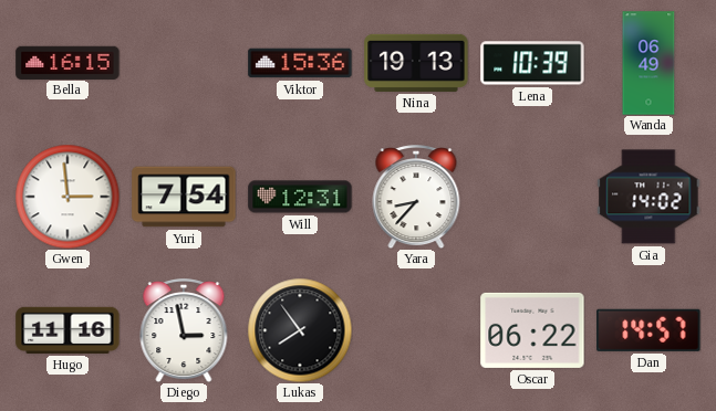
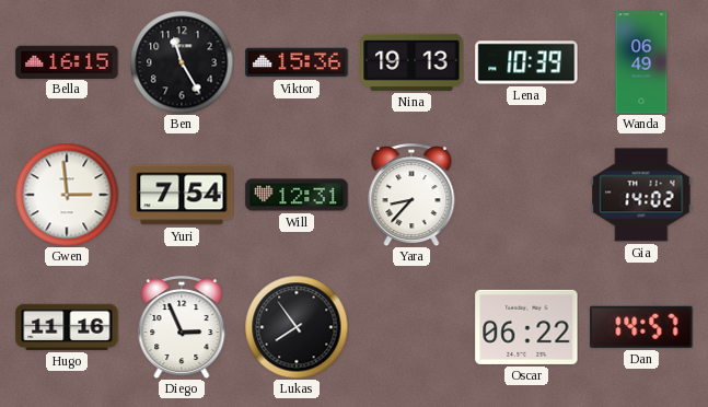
Ben: none -> 11:25
Diego: 2:58 -> 2:56
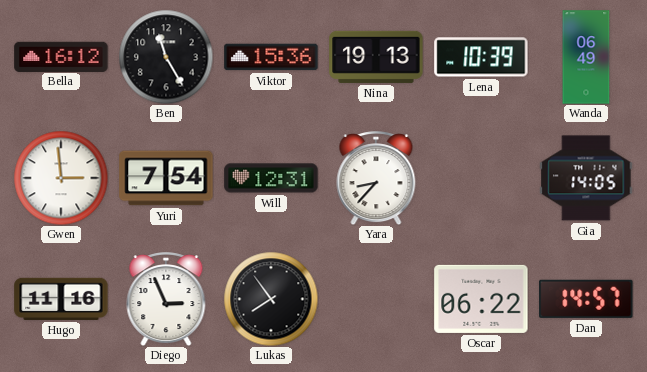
Bella: 16:15 -> 16:12
Gia: 14:02 -> 14:05
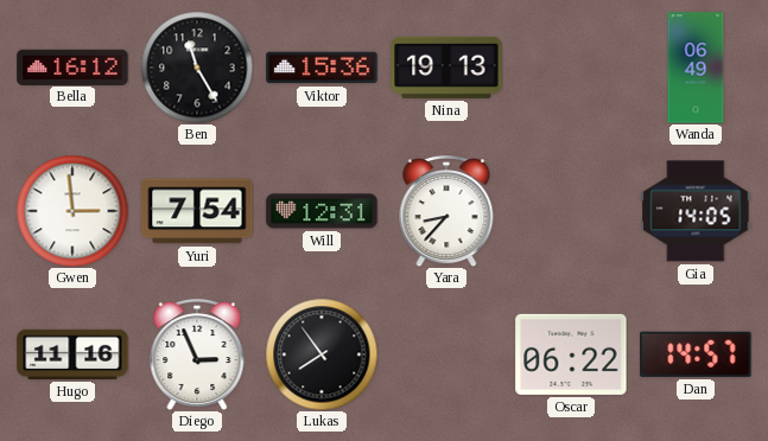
Lena: 10:39 -> none
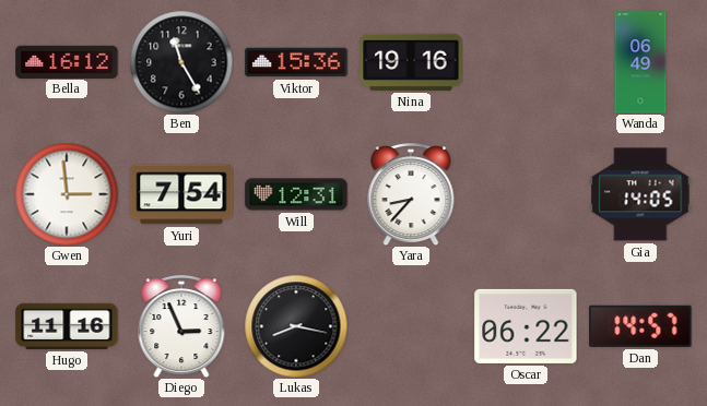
Nina: 19:13 -> 19:16
Lukas: 7:54 -> 8:17
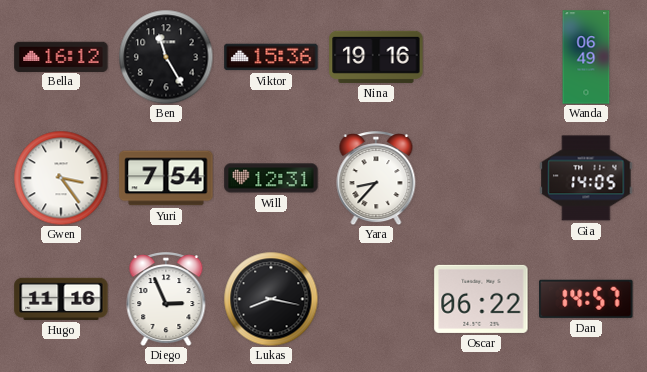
Gwen: 2:59 -> 3:24
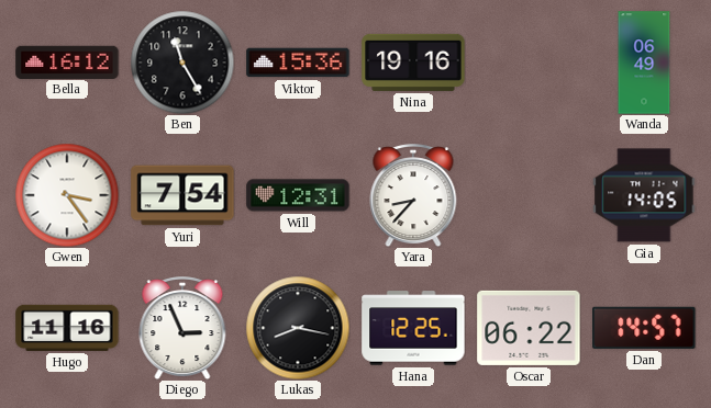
Hana: none -> 12:25
